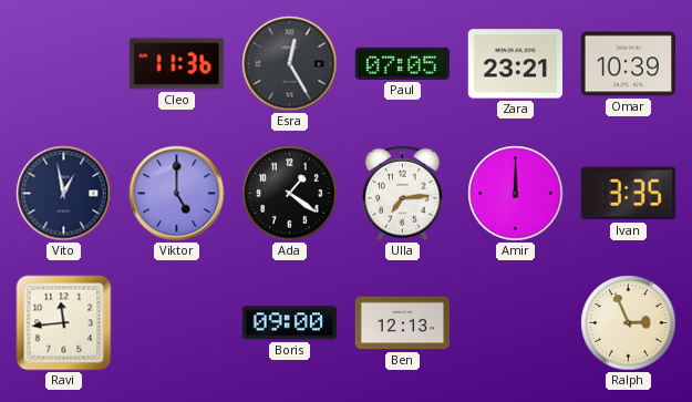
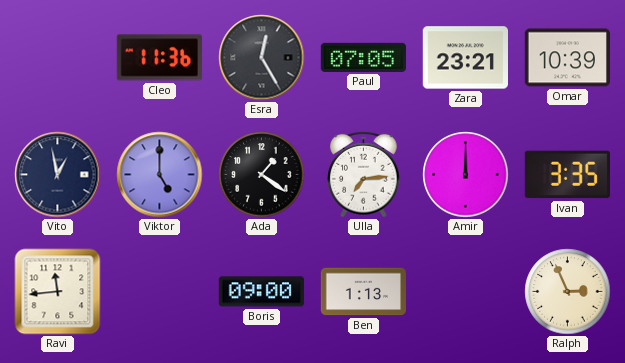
Ben: 12:13 -> 1:13
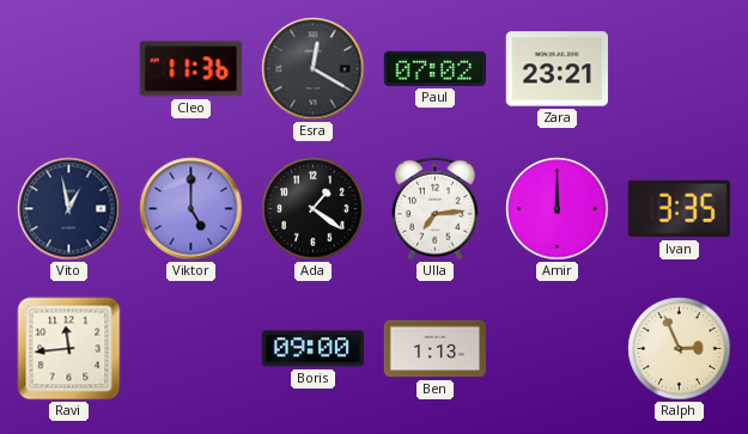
Esra: 12:25 -> 12:20
Paul: 07:05 -> 07:02
Omar: 10:39 -> none
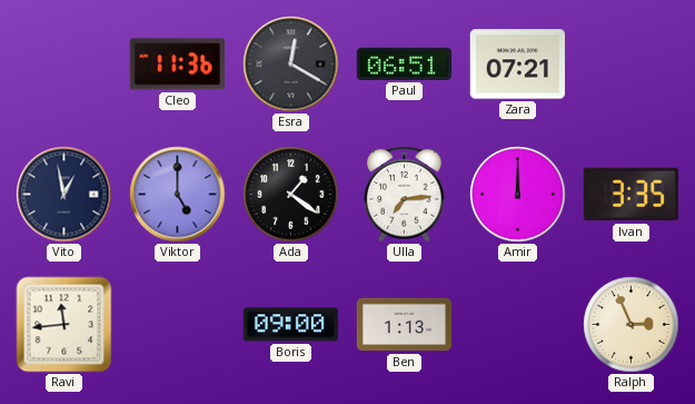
Paul: 07:02 -> 06:51
Zara: 23:21 -> 07:21
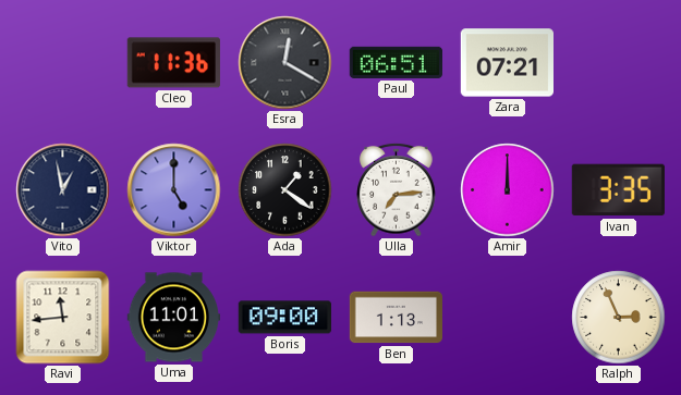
Uma: none -> 11:01
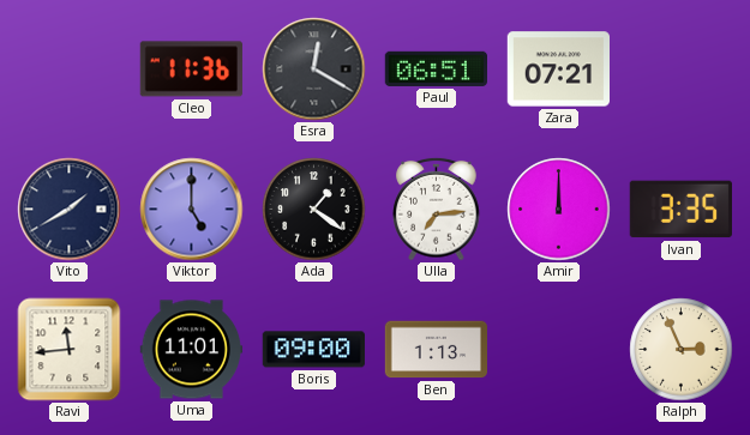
Vito: 12:58 -> 1:40
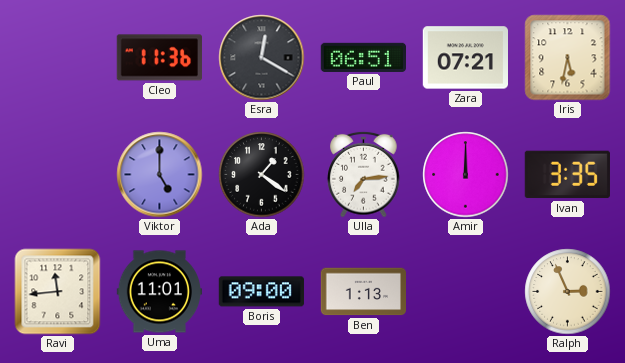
Iris: none -> 5:32
Vito: 1:40 -> none
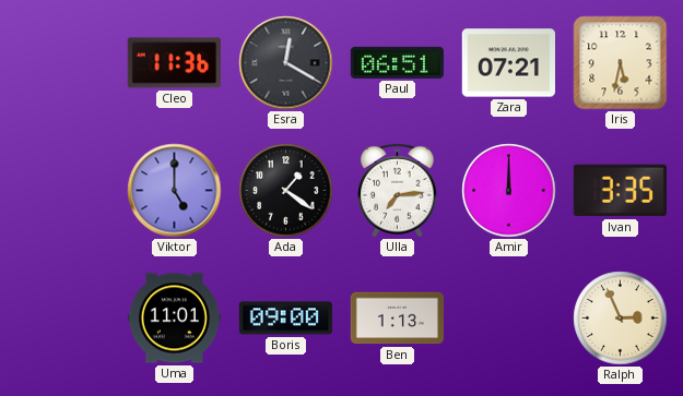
Ravi: 11:44 -> none
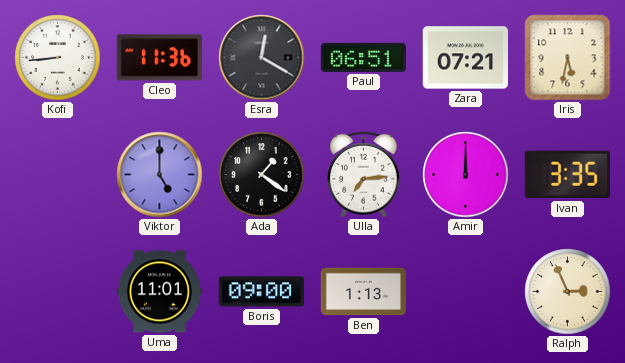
Kofi: none -> 8:44
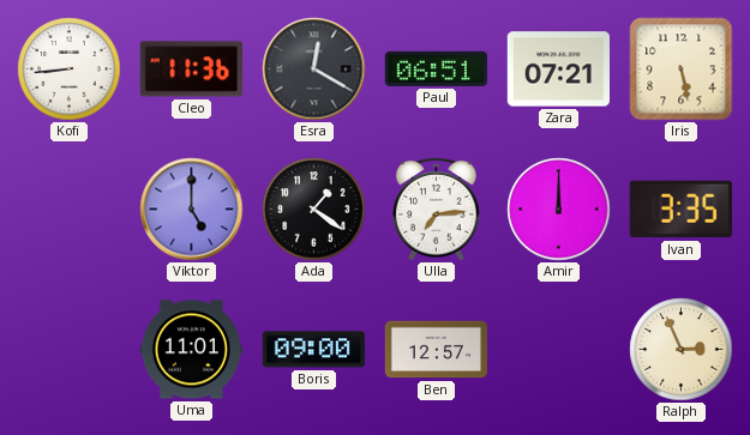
Iris: 5:32 -> 5:28
Ben: 1:13 -> 12:57
